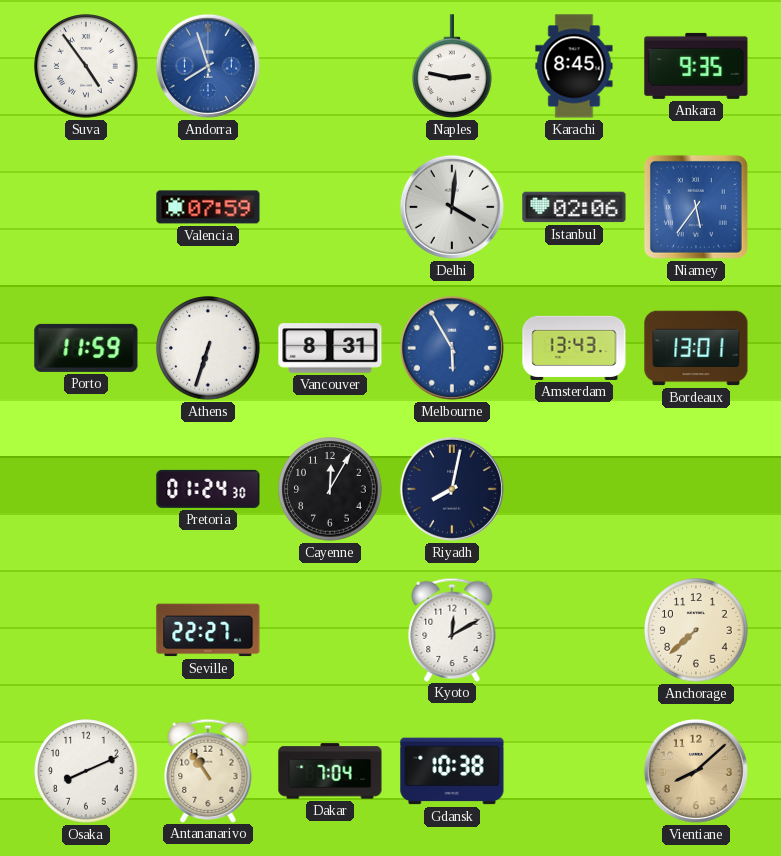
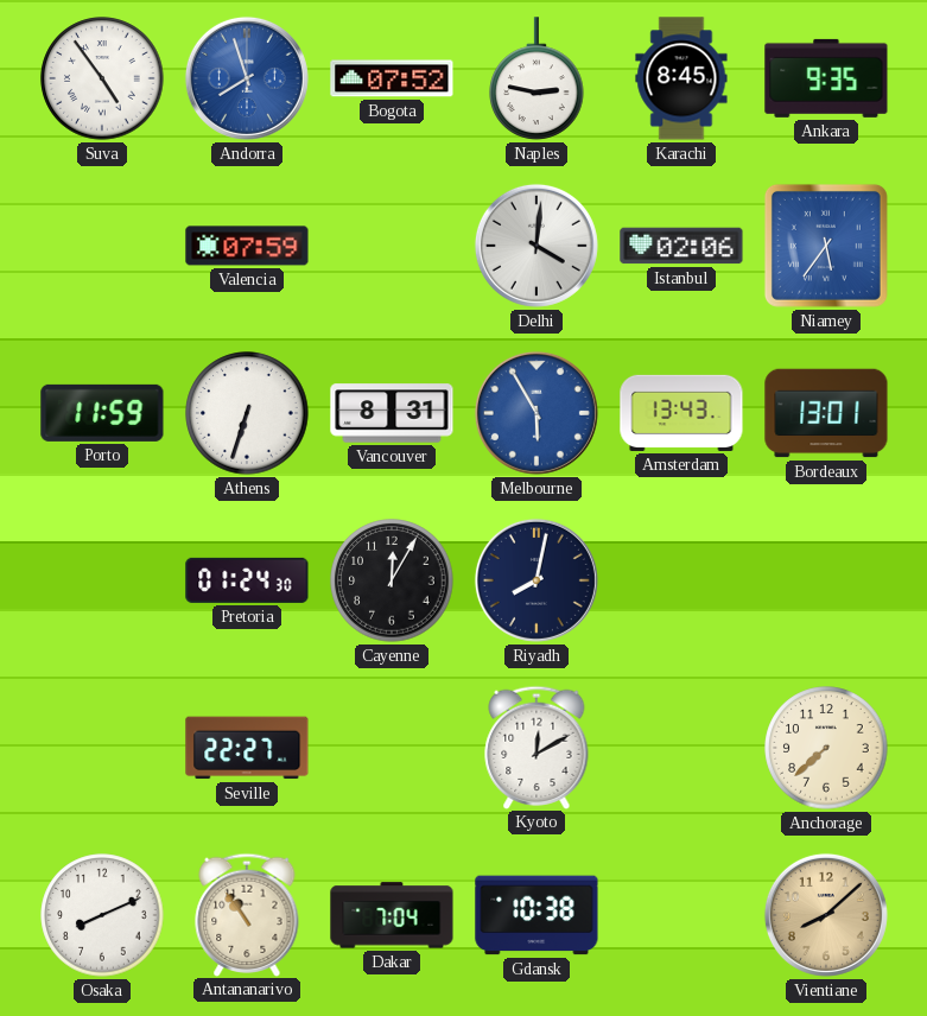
Bogota: none -> 07:52
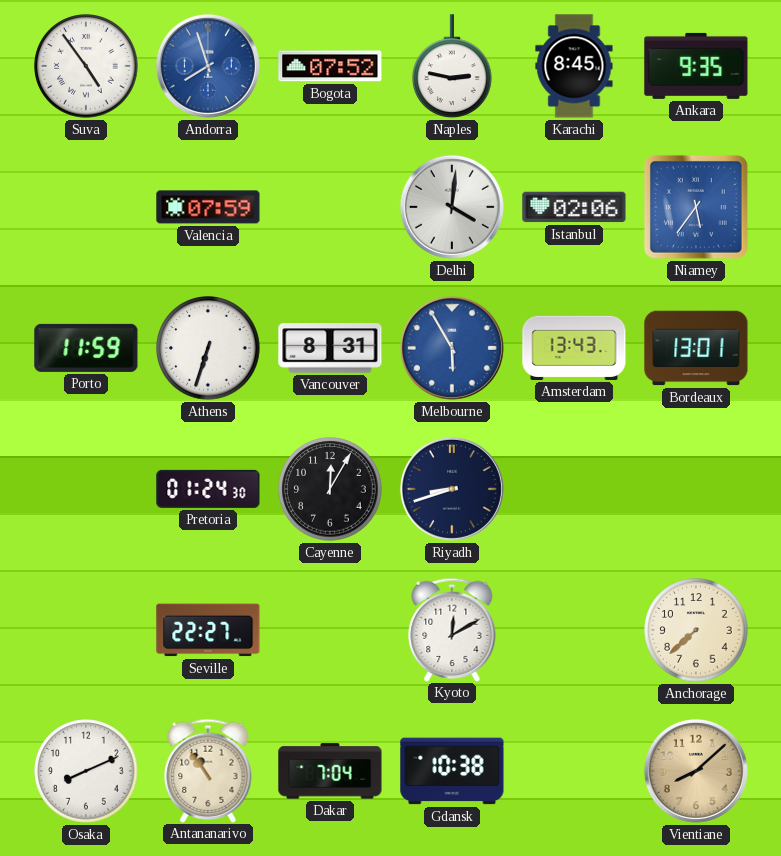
Riyadh: 8:02 -> 8:42
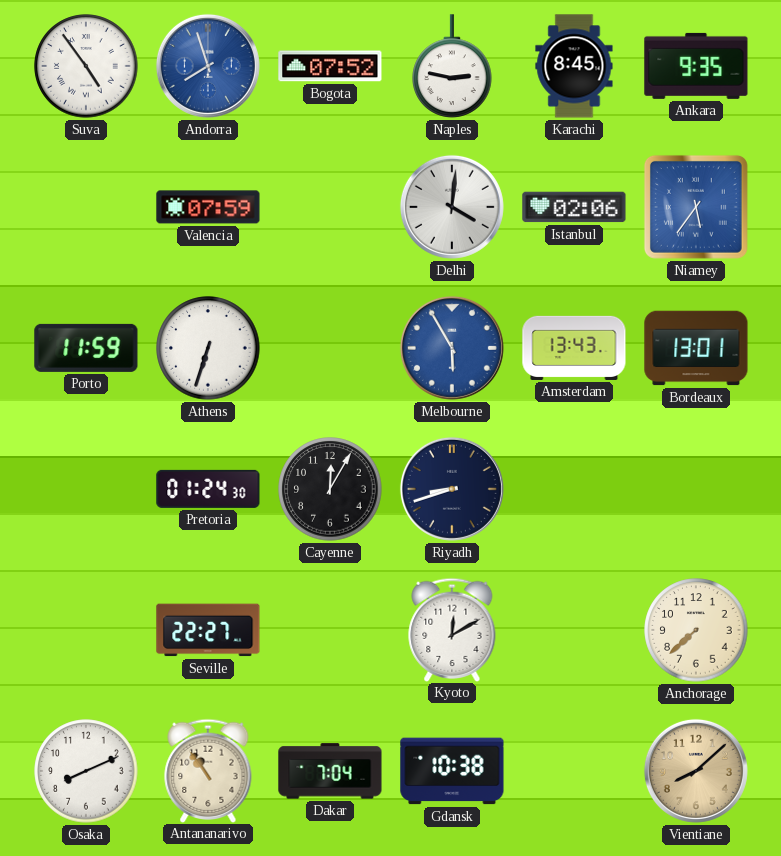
Vancouver: 8:31 -> none
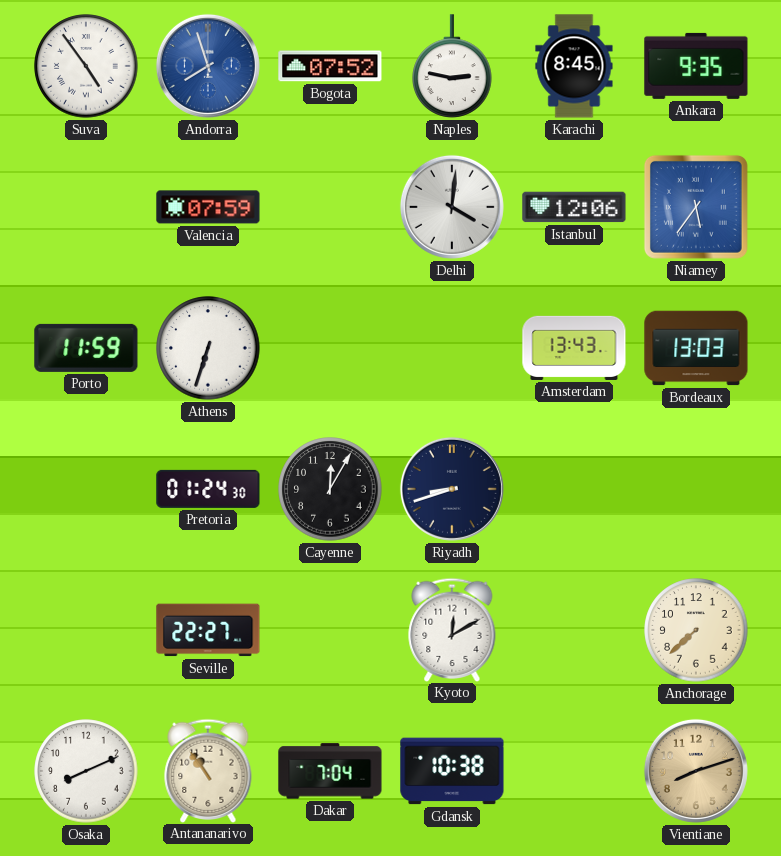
Istanbul: 02:06 -> 12:06
Melbourne: 5:55 -> none
Bordeaux: 13:01 -> 13:03
Vientiane: 8:08 -> 8:12
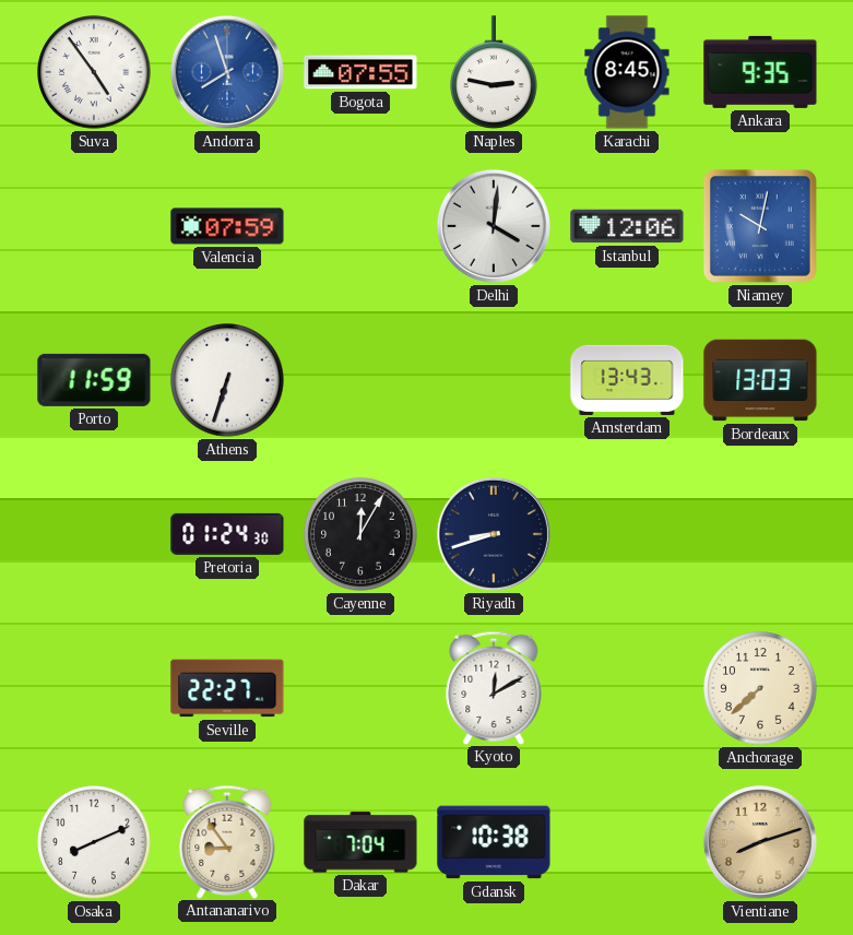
Bogota: 07:52 -> 07:55
Niamey: 5:36 -> 10:02
Antananarivo: 10:54 -> 8:54
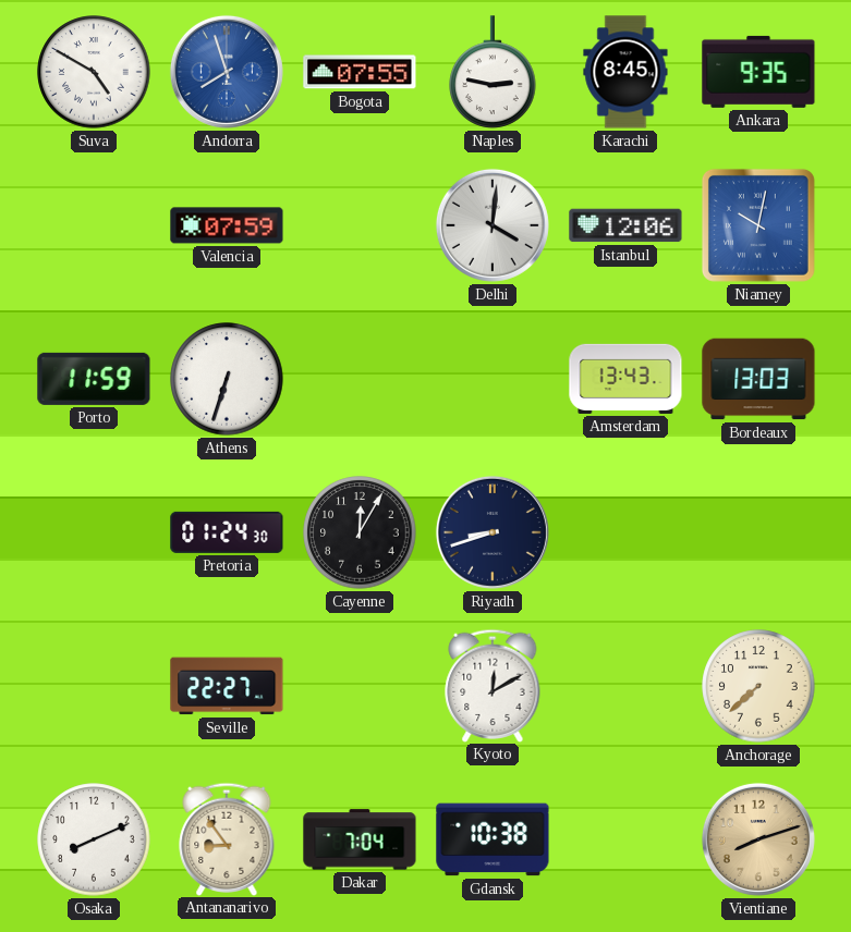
Suva: 4:54 -> 4:50
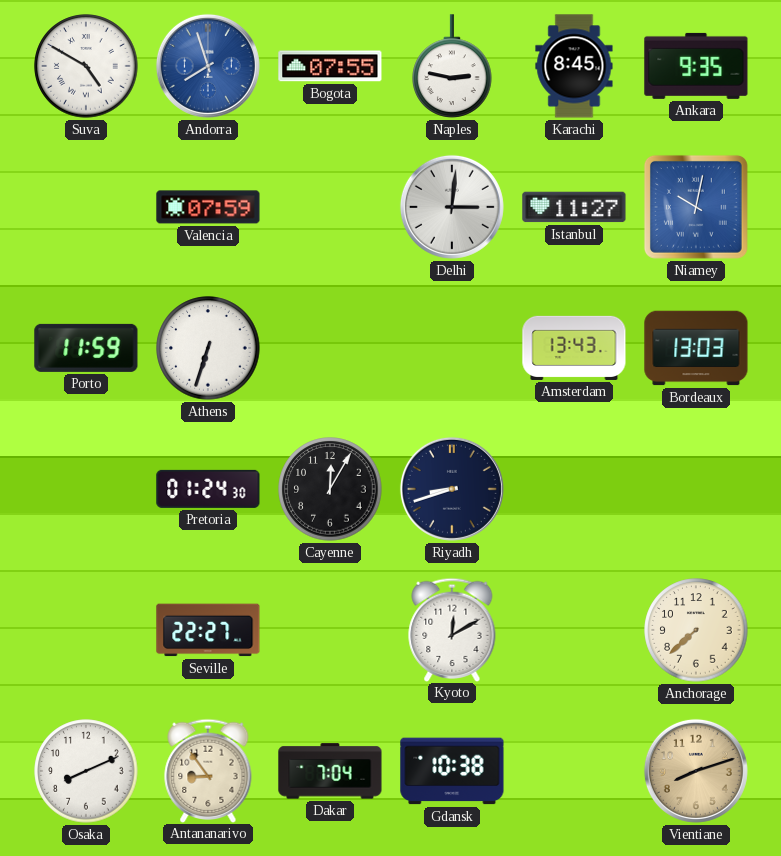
Delhi: 4:01 -> 3:01
Istanbul: 12:06 -> 11:27
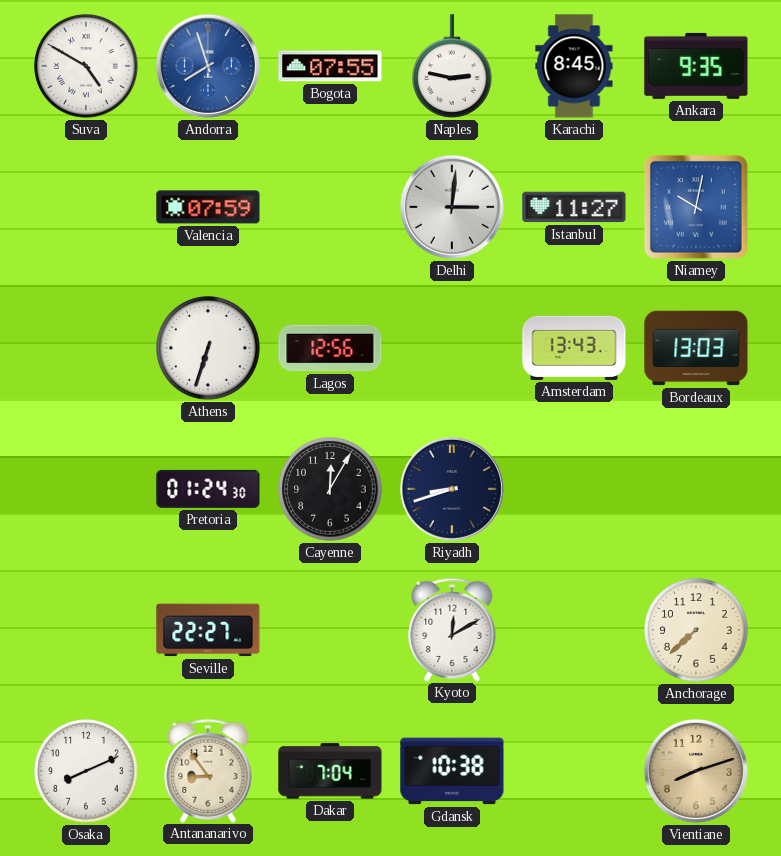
Porto: 11:59 -> none
Lagos: none -> 12:56
